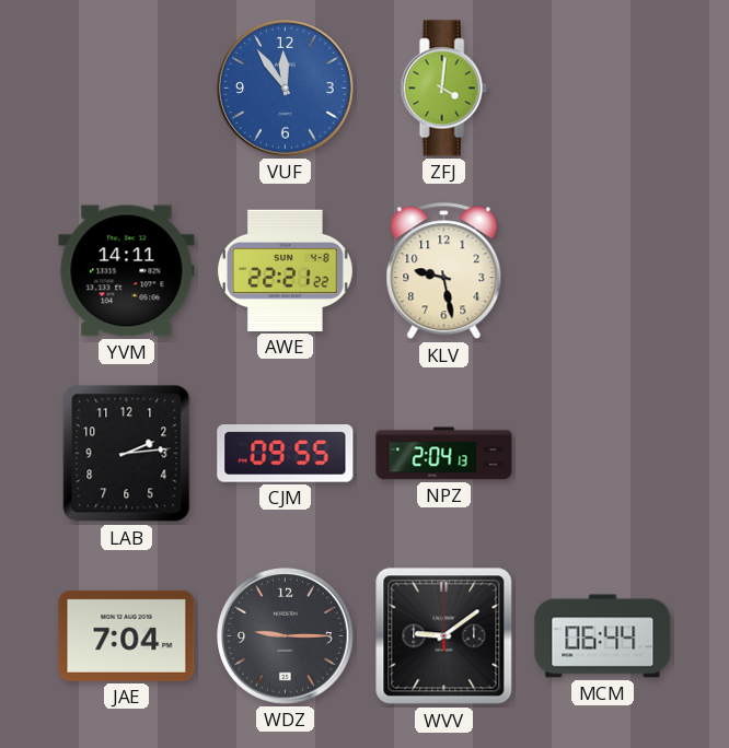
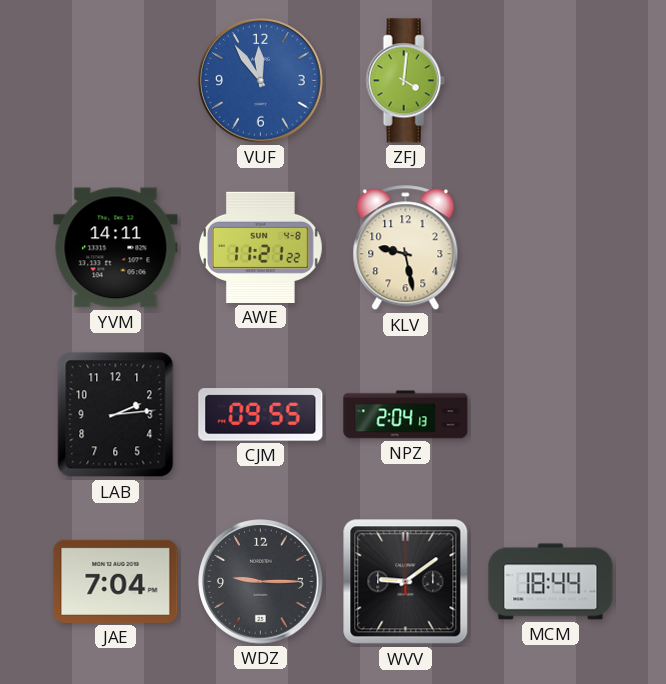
AWE: 22:21 -> 11:21
MCM: 06:44 -> 18:44
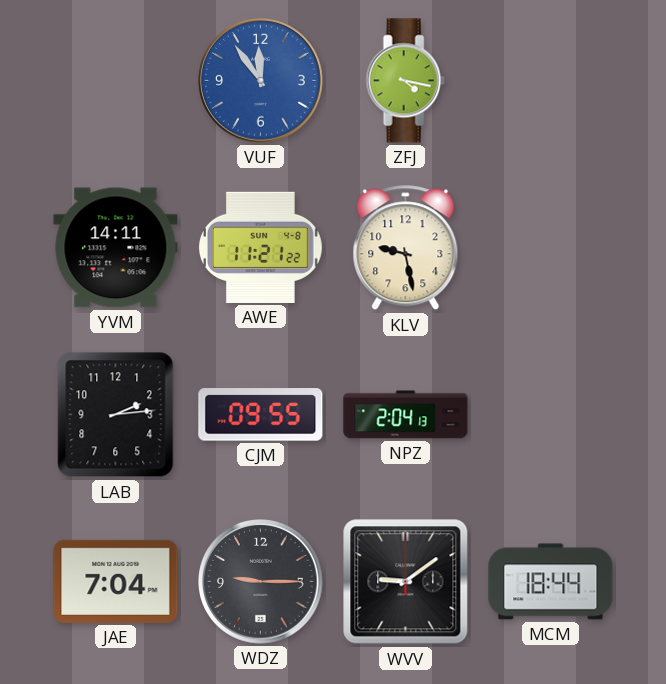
ZFJ: 4:01 -> 4:17
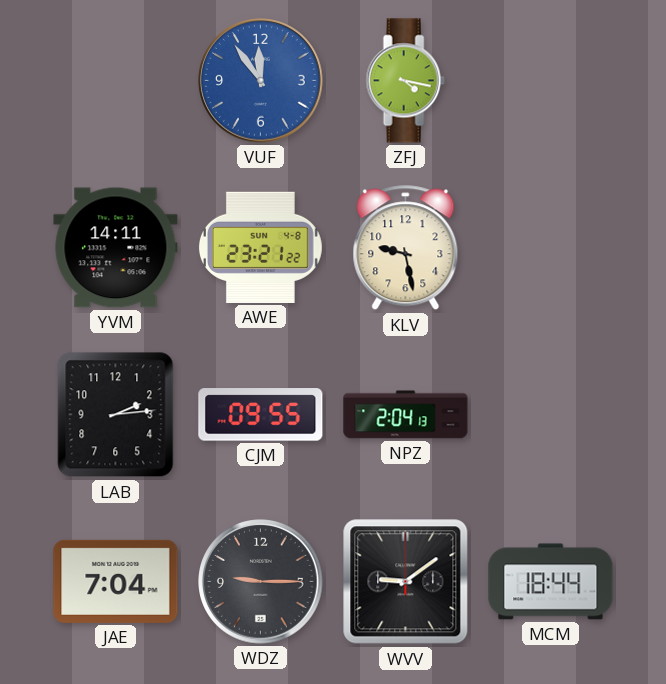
AWE: 11:21 -> 23:21
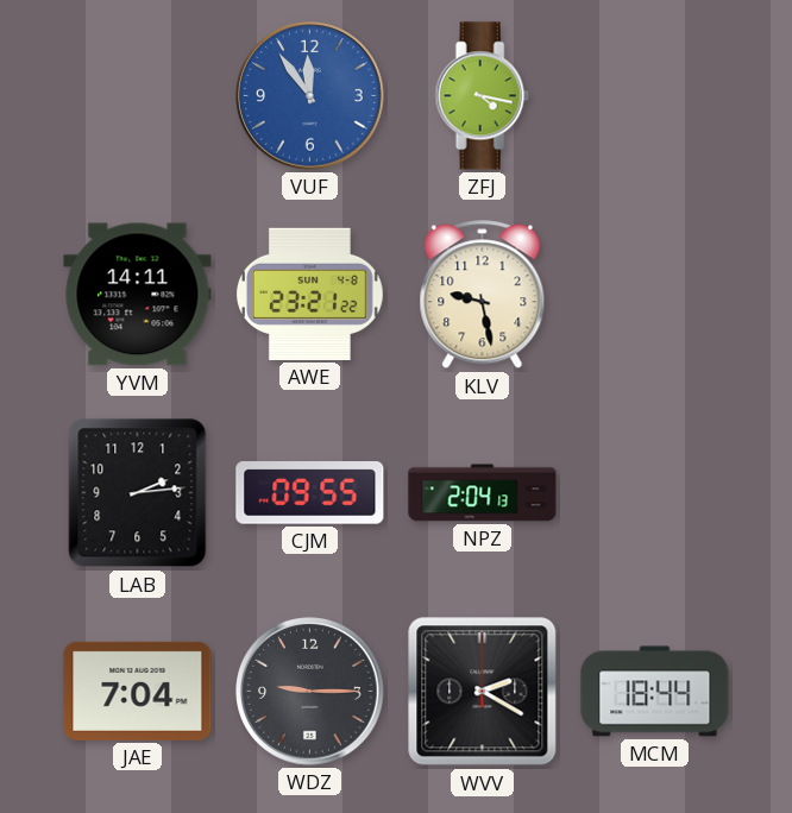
WVV: 9:09 -> 2:20
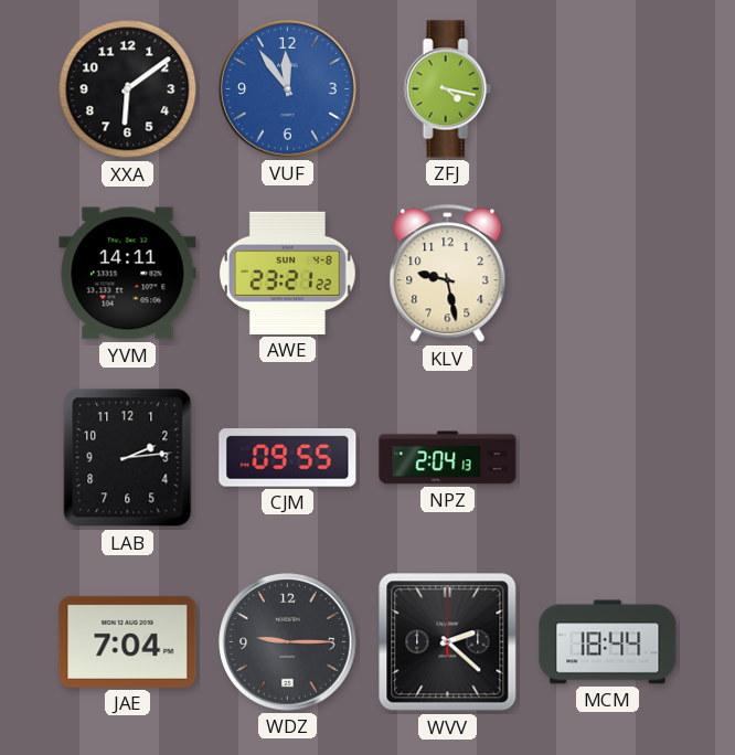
XXA: none -> 6:09
WVV: 2:20 -> 2:22
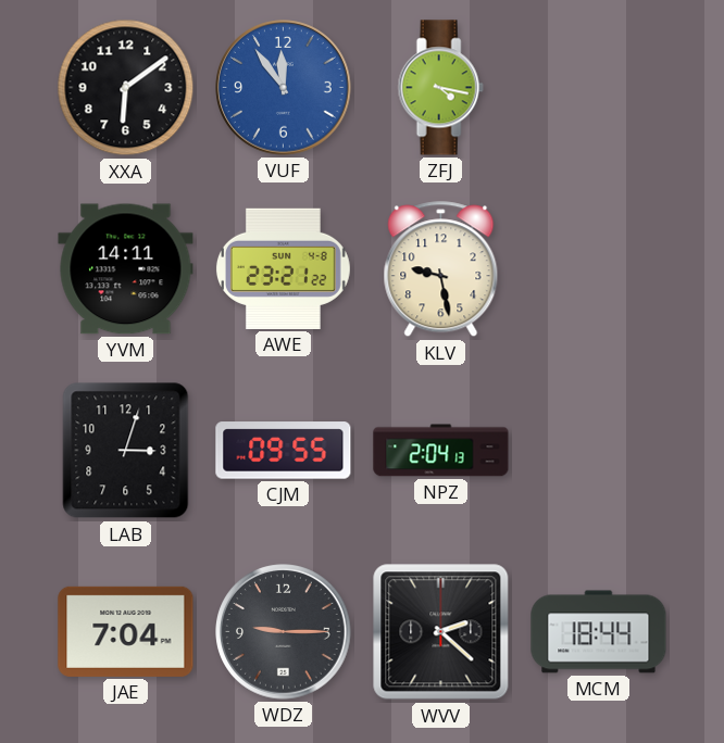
LAB: 2:14 -> 3:03
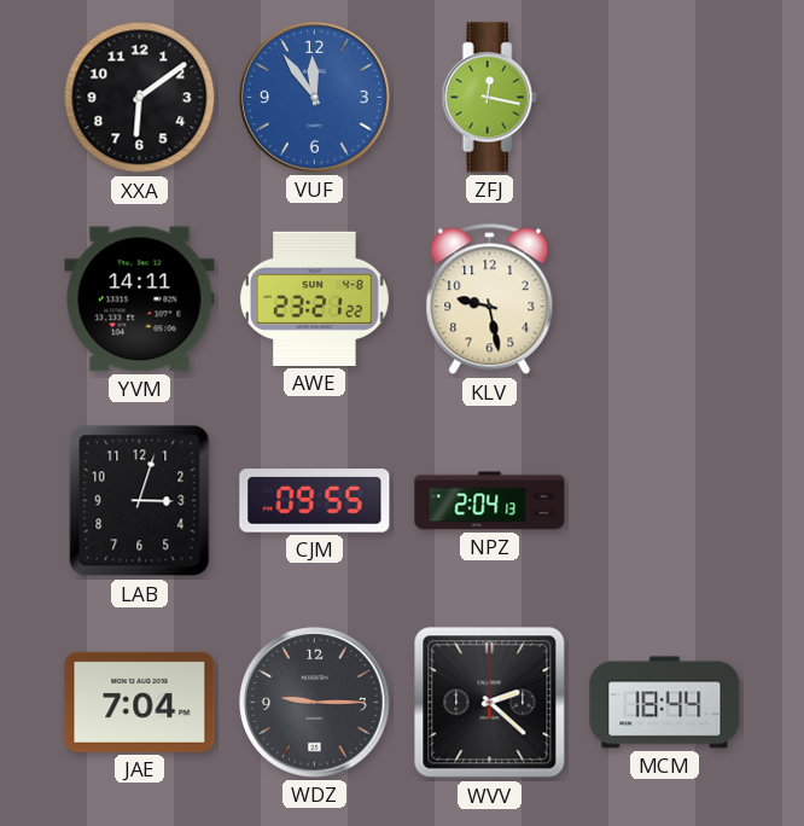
ZFJ: 4:17 -> 12:17
